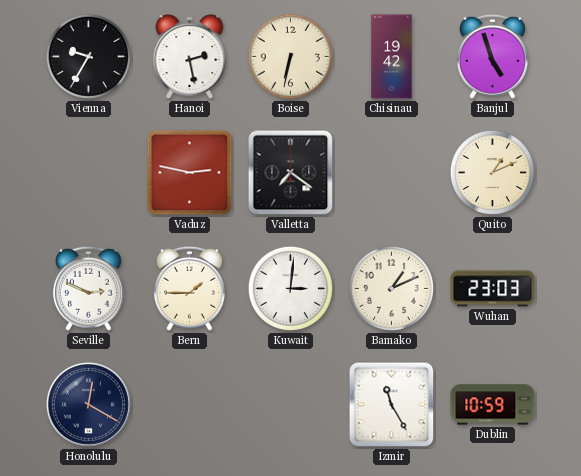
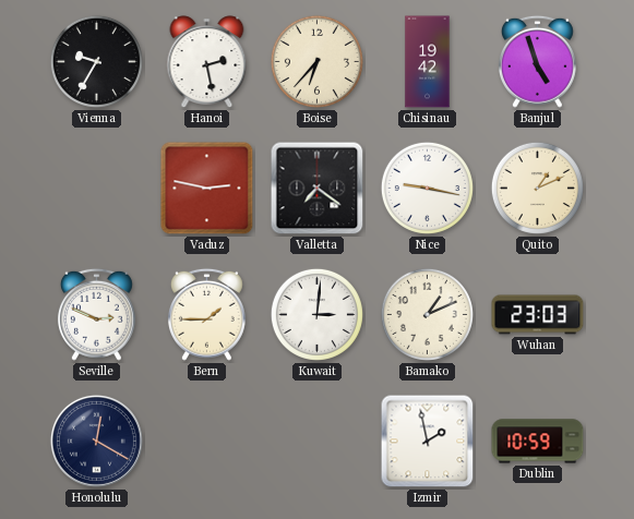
Boise: 6:32 -> 6:37
Nice: none -> 9:17
Izmir: 11:25 -> 1:58
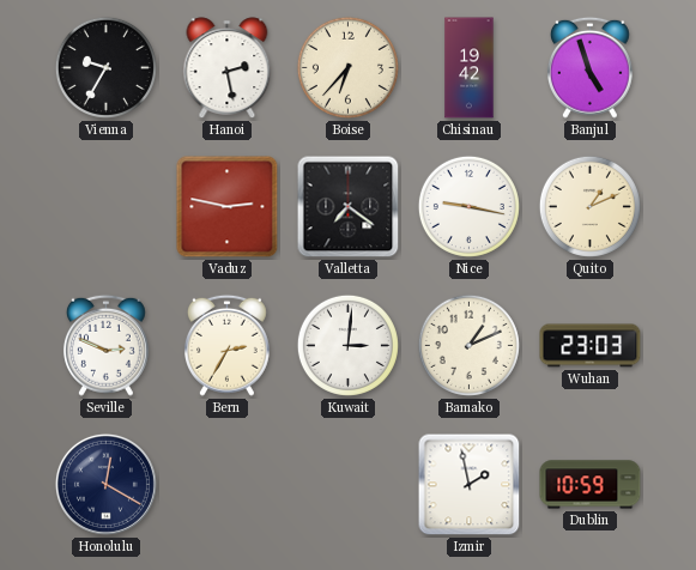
Bern: 1:45 -> 2:35
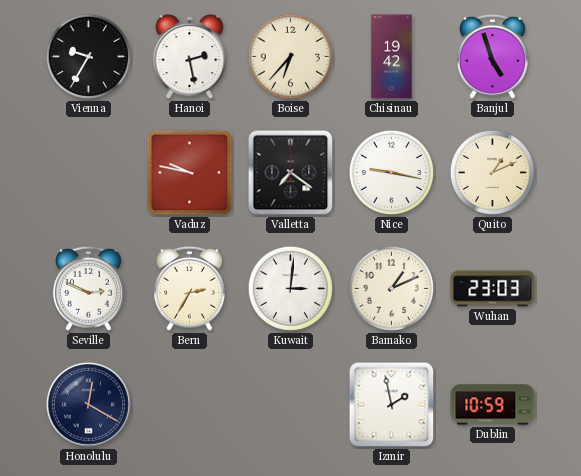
Vaduz: 2:47 -> 9:47
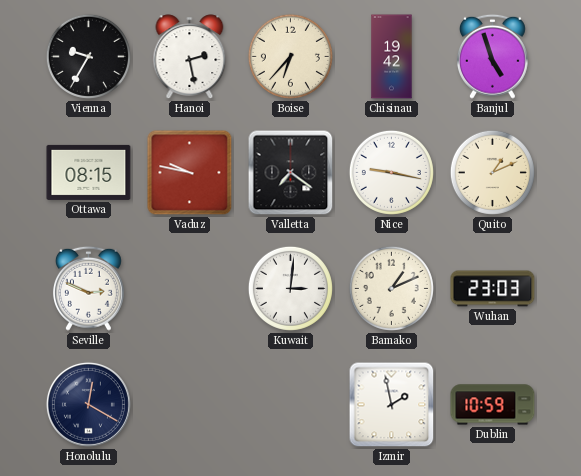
Ottawa: none -> 08:15
Bern: 2:35 -> none
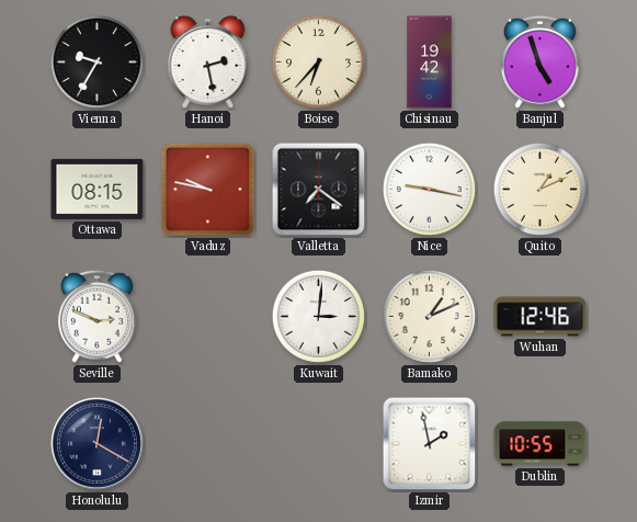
Wuhan: 23:03 -> 12:46
Dublin: 10:59 -> 10:55
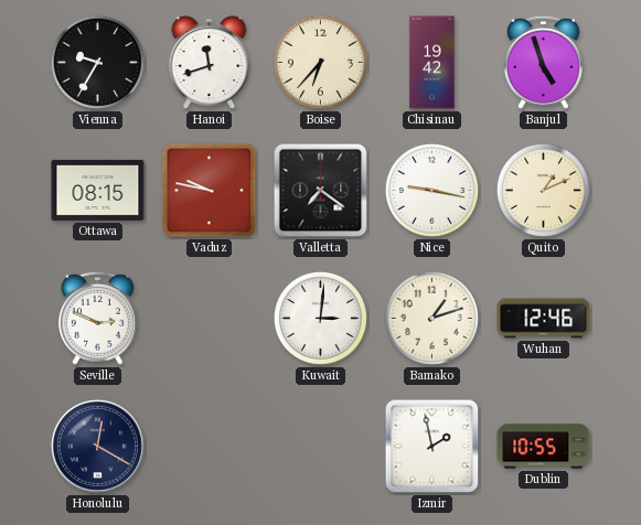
Hanoi: 2:28 -> 11:42
Bamako: 1:11 -> 1:12
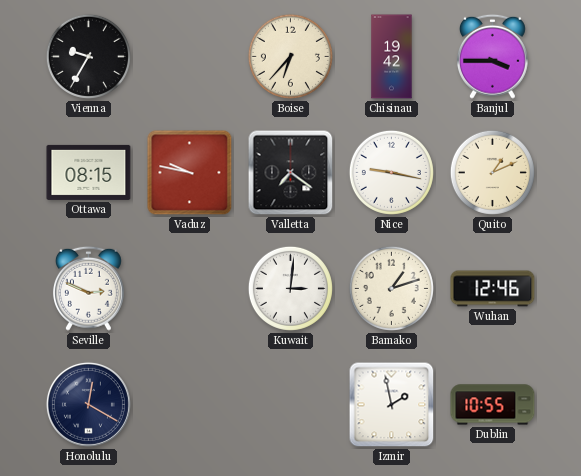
Hanoi: 11:42 -> none
Banjul: 4:57 -> 3:45
